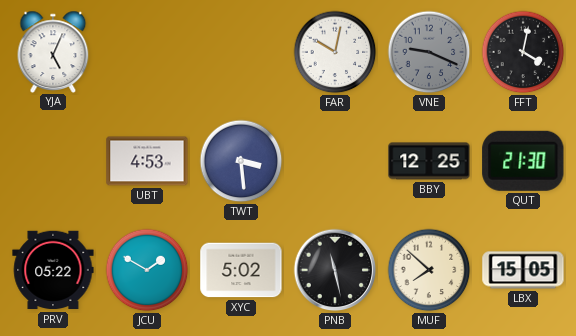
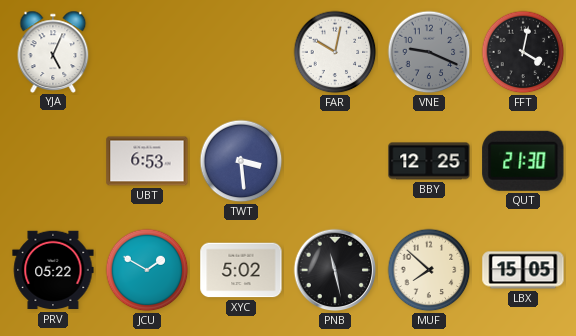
UBT: 4:53 -> 6:53
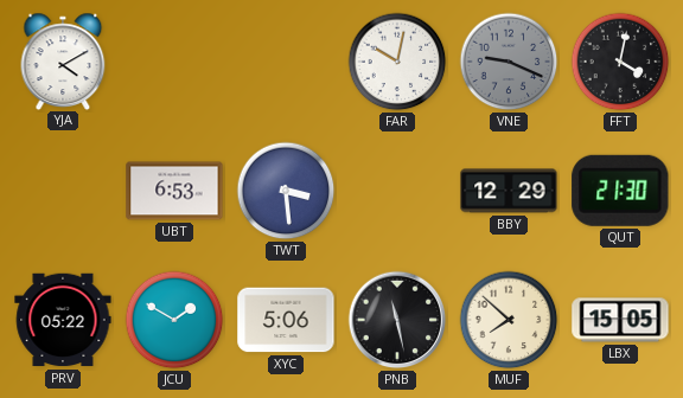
YJA: 5:04 -> 4:10
BBY: 12:25 -> 12:29
XYC: 5:02 -> 5:06
